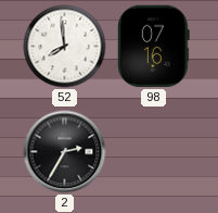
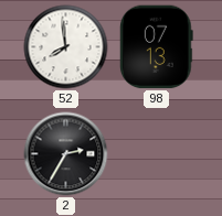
98: 07:16 -> 07:13
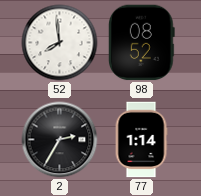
98: 07:13 -> 08:52
77: none -> 1:14
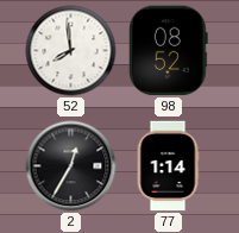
2: 2:35 -> 12:35
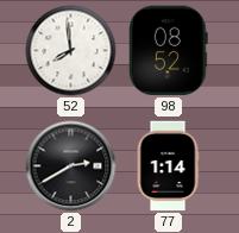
2: 12:35 -> 2:40
